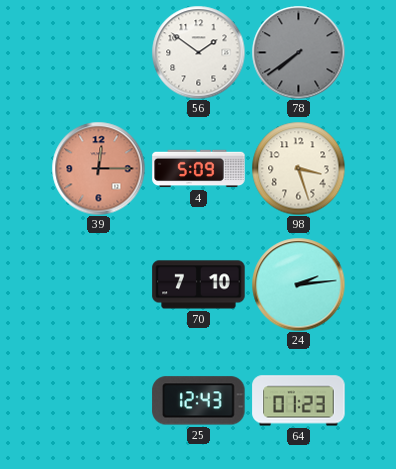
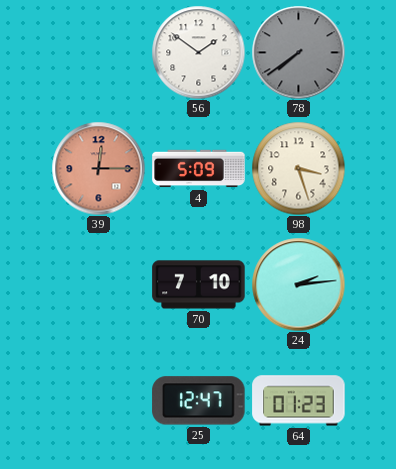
25: 12:43 -> 12:47
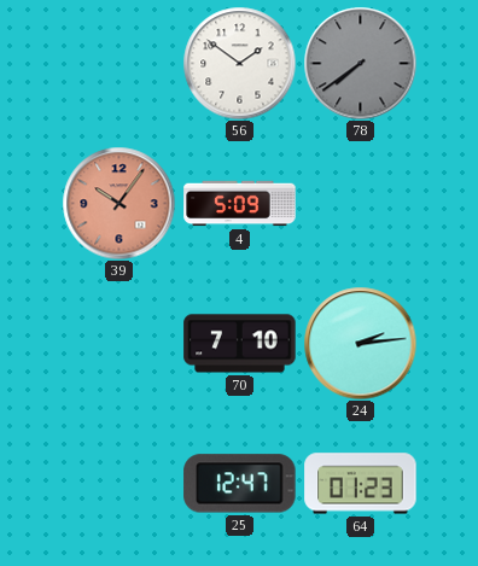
39: 12:15 -> 10:06
98: 3:27 -> none
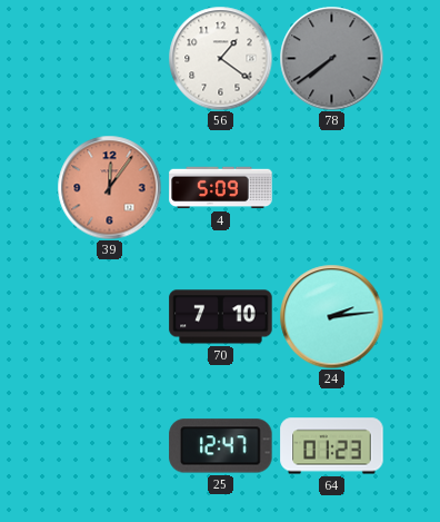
56: 1:51 -> 1:21
39: 10:06 -> 12:06
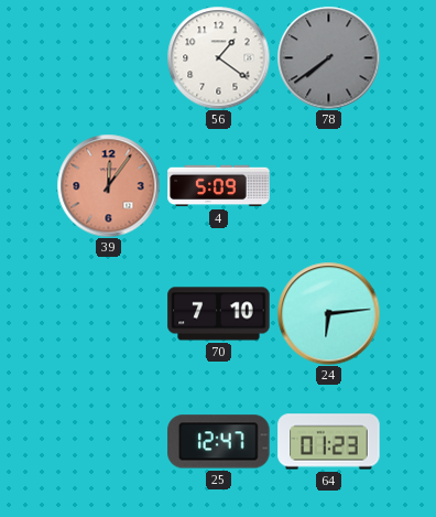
24: 2:14 -> 6:14
